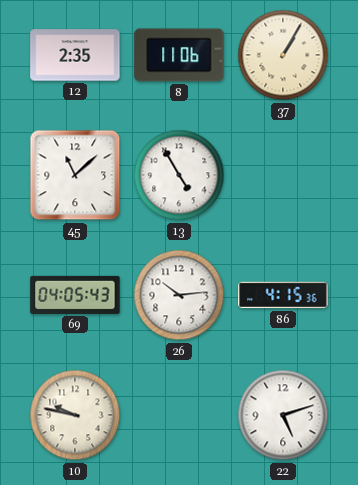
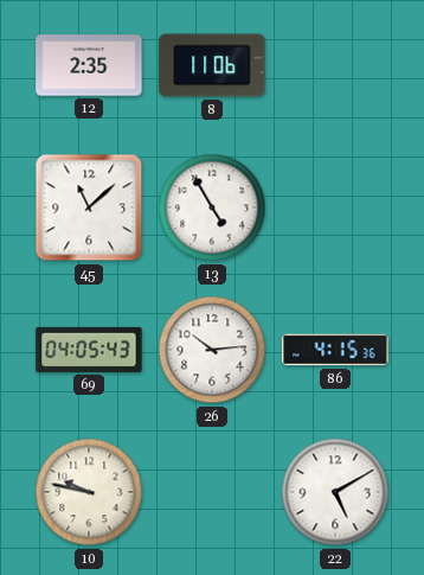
37: 1:05 -> none
22: 5:12 -> 5:10
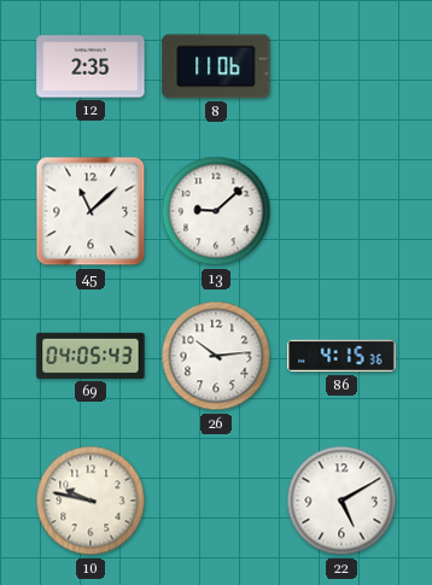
13: 4:55 -> 9:08
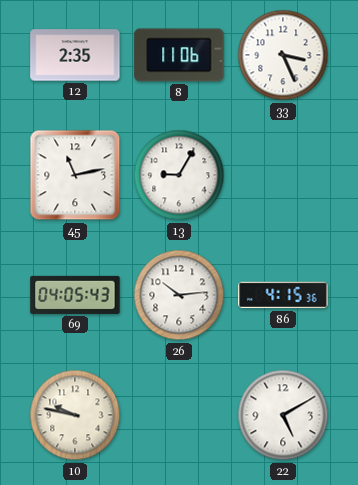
33: none -> 3:26
45: 11:08 -> 11:13
13: 9:08 -> 9:05
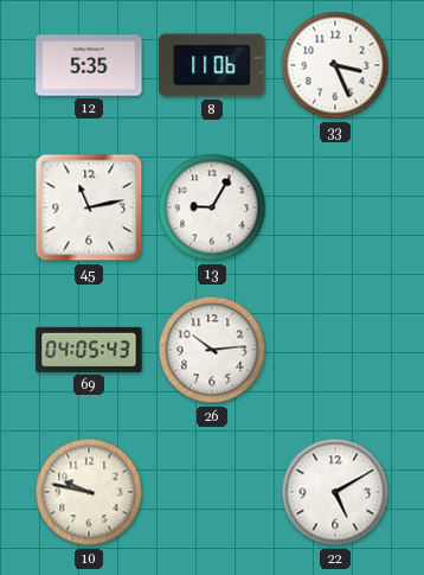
12: 2:35 -> 5:35
86: 4:15 -> none
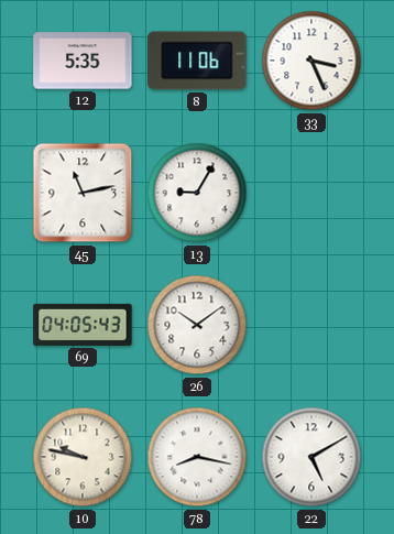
26: 10:14 -> 10:09
78: none -> 8:17
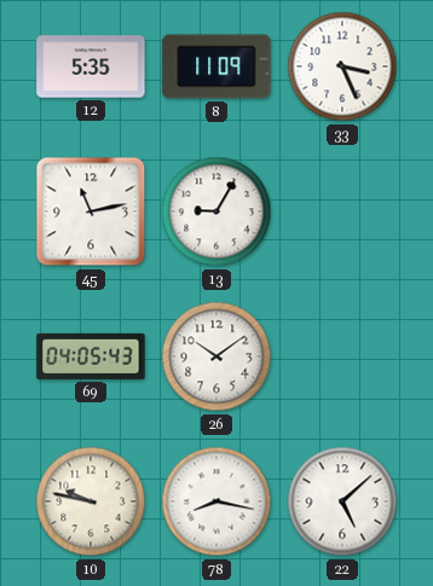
8: 11:06 -> 11:09
22: 5:10 -> 5:08
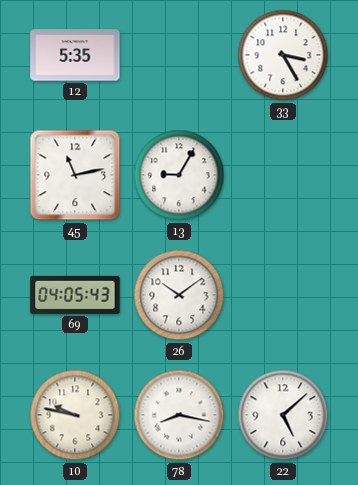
8: 11:09 -> none
33: 3:26 -> 3:25
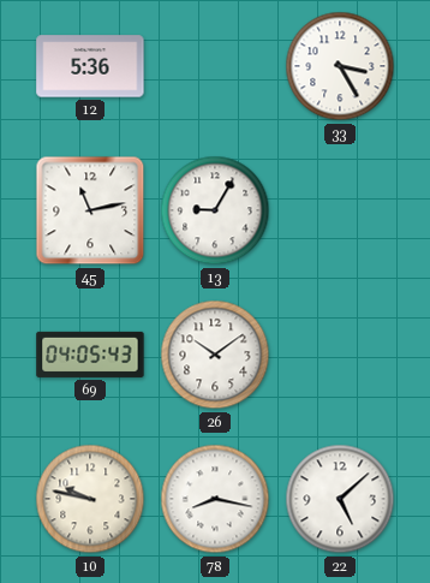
12: 5:35 -> 5:36
